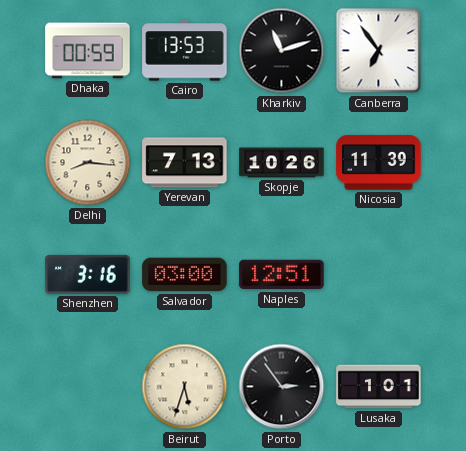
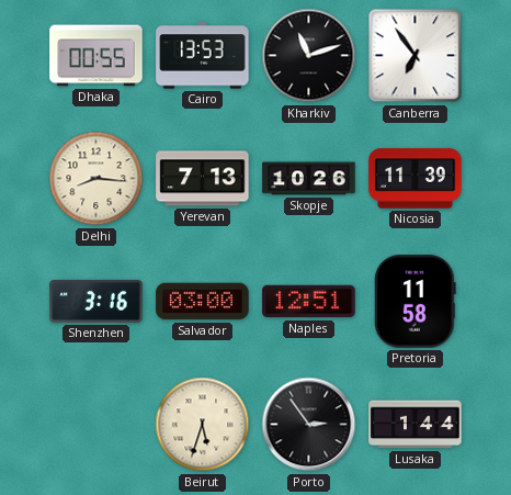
Dhaka: 00:59 -> 00:55
Pretoria: none -> 11:58
Lusaka: 1:01 -> 1:44
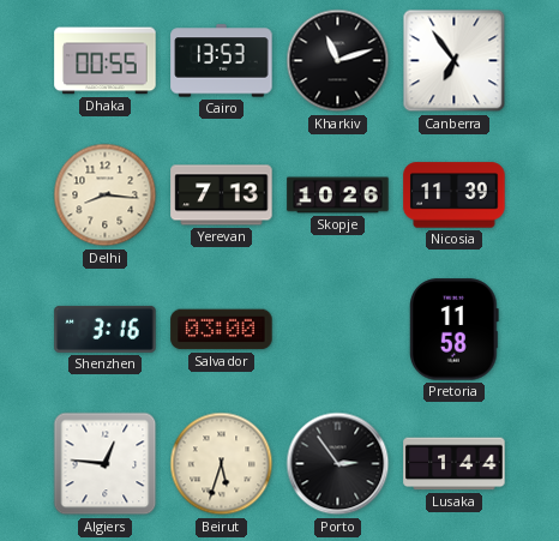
Naples: 12:51 -> none
Algiers: none -> 12:46
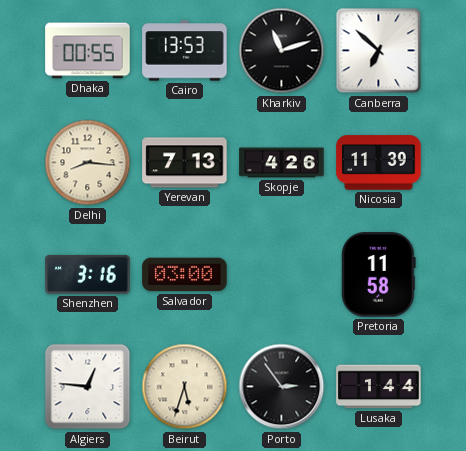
Canberra: 6:54 -> 6:52
Skopje: 10:26 -> 4:26
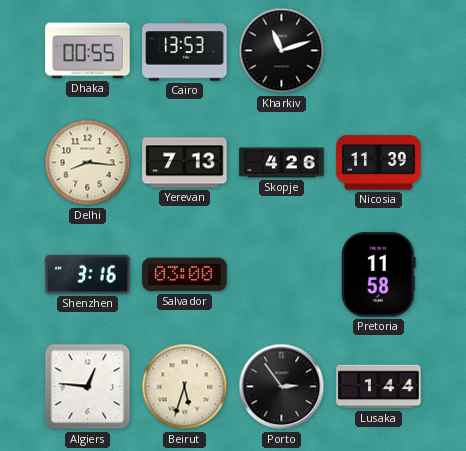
Canberra: 6:52 -> none
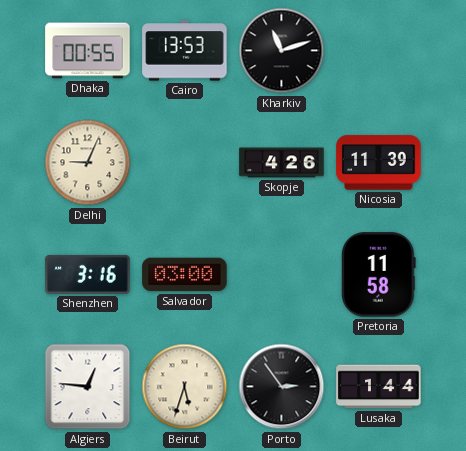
Delhi: 8:16 -> 9:04
Yerevan: 7:13 -> none
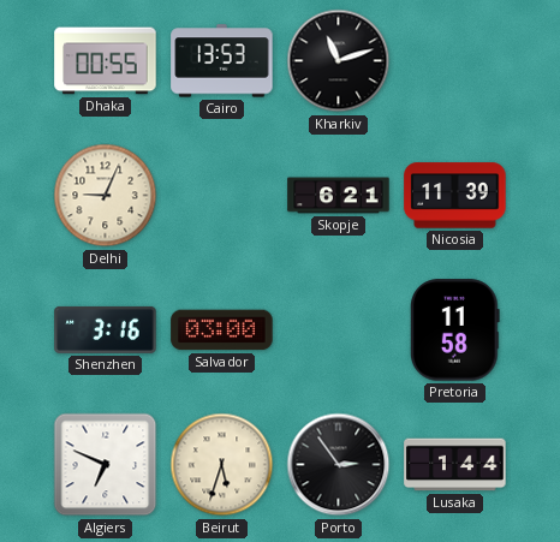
Skopje: 4:26 -> 6:21
Algiers: 12:46 -> 6:49
